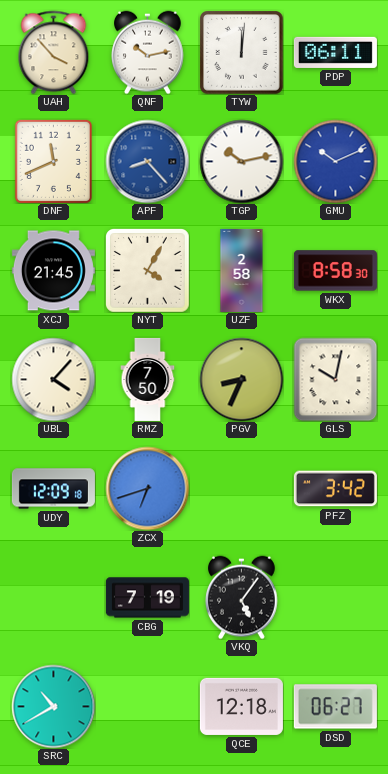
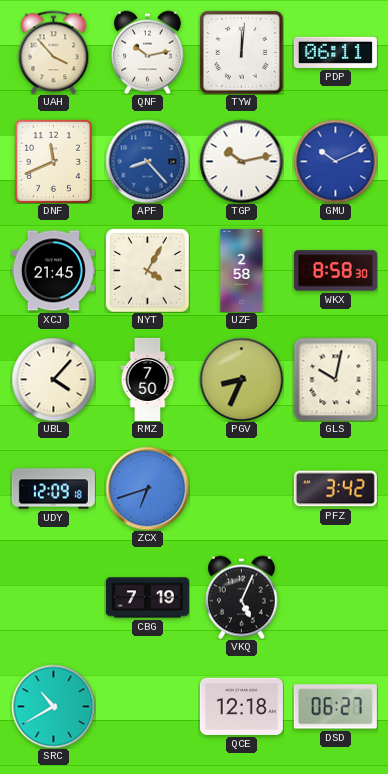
VKQ: 5:06 -> 5:04
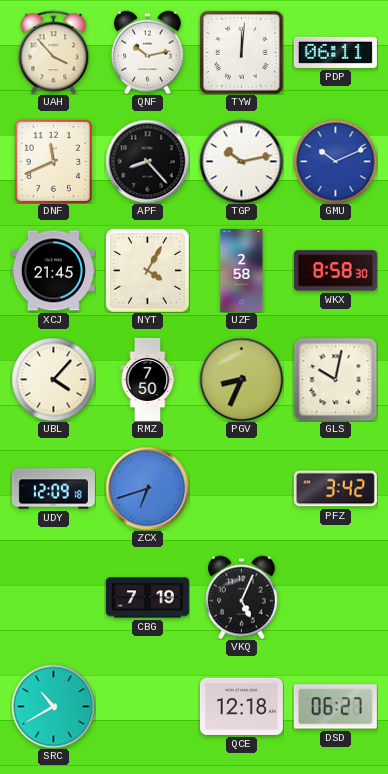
APF dial: blue -> black
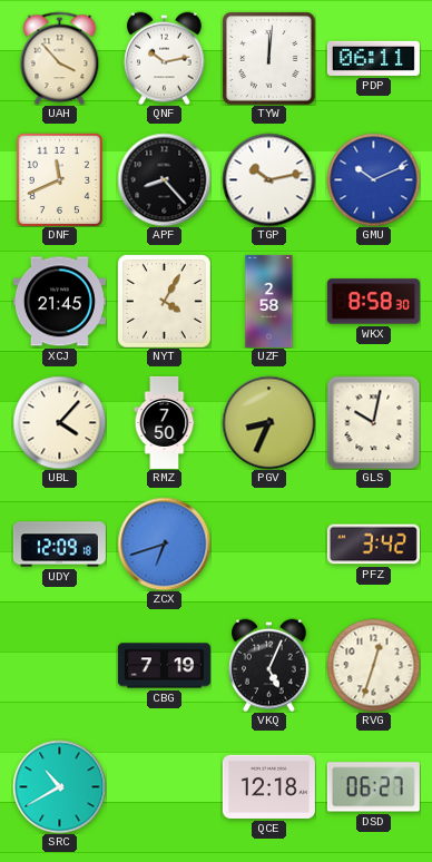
RVG: none -> 12:33
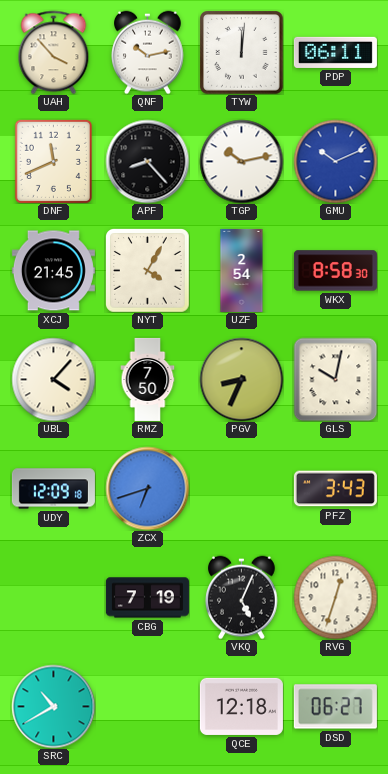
UZF: 2:58 -> 2:54
PFZ: 3:42 -> 3:43
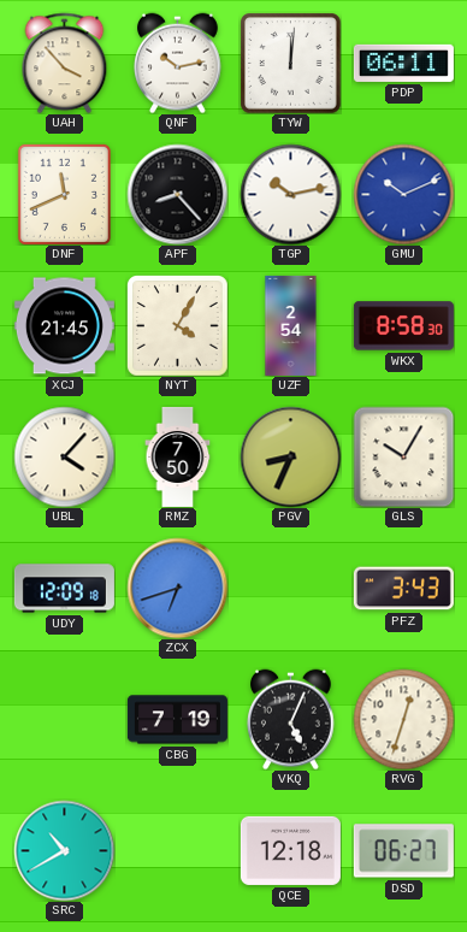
GLS: 10:02 -> 10:05
